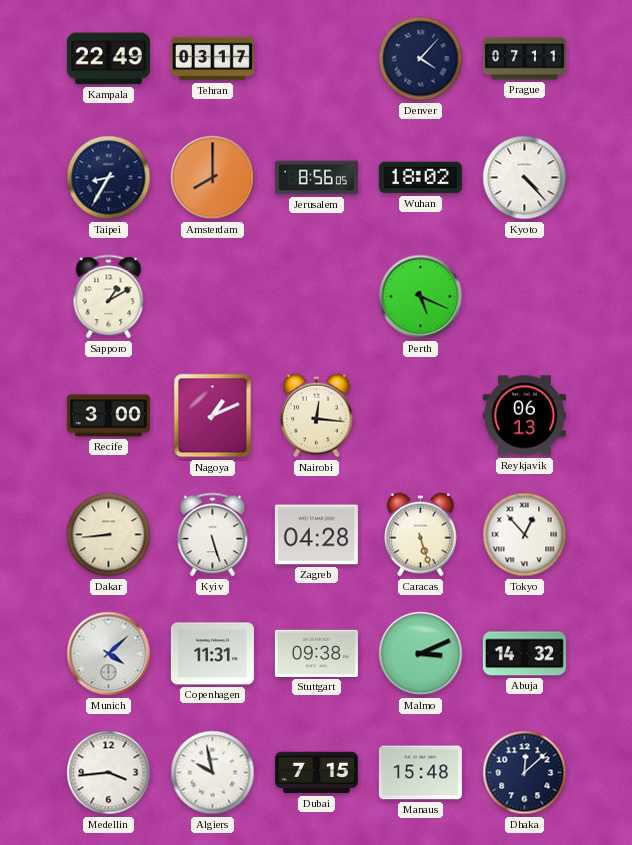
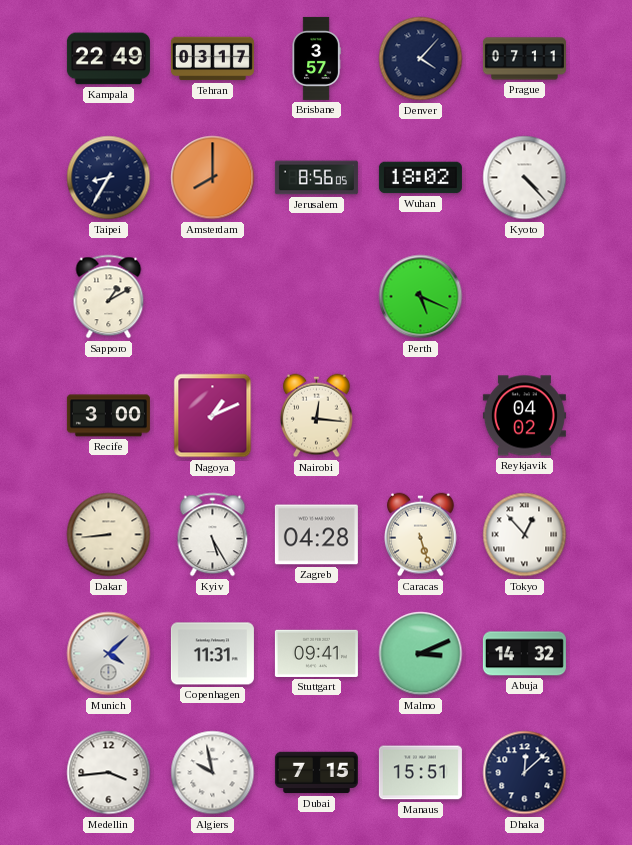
Brisbane: none -> 3:57
Reykjavik: 06:13 -> 04:02
Kyiv: 5:27 -> 5:25
Stuttgart: 09:38 -> 09:41
Manaus: 15:48 -> 15:51
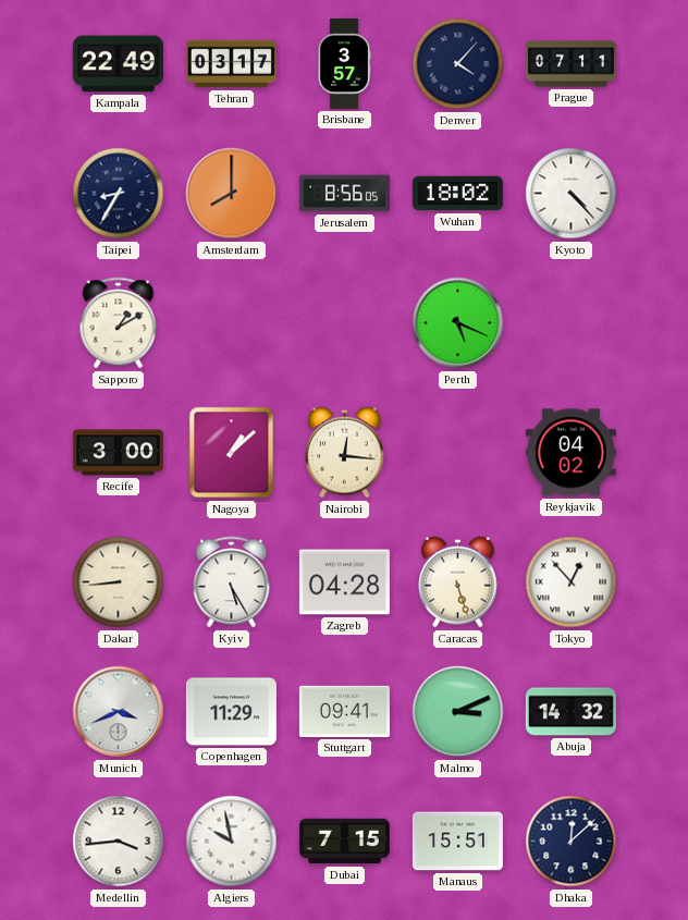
Nagoya: 1:11 -> 1:08
Munich: 4:08 -> 3:41
Copenhagen: 11:31 -> 11:29
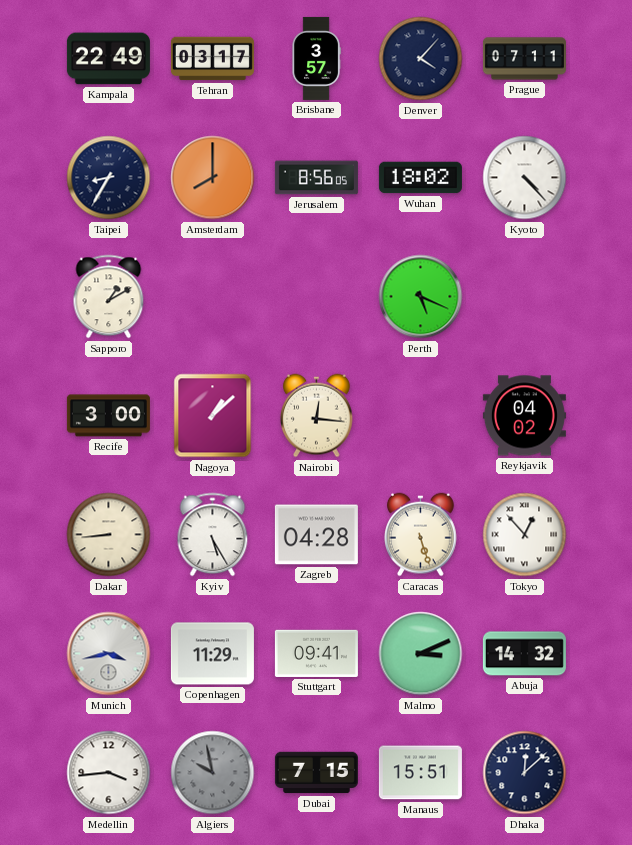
Munich: 3:41 -> 3:43
Algiers dial: white -> grey
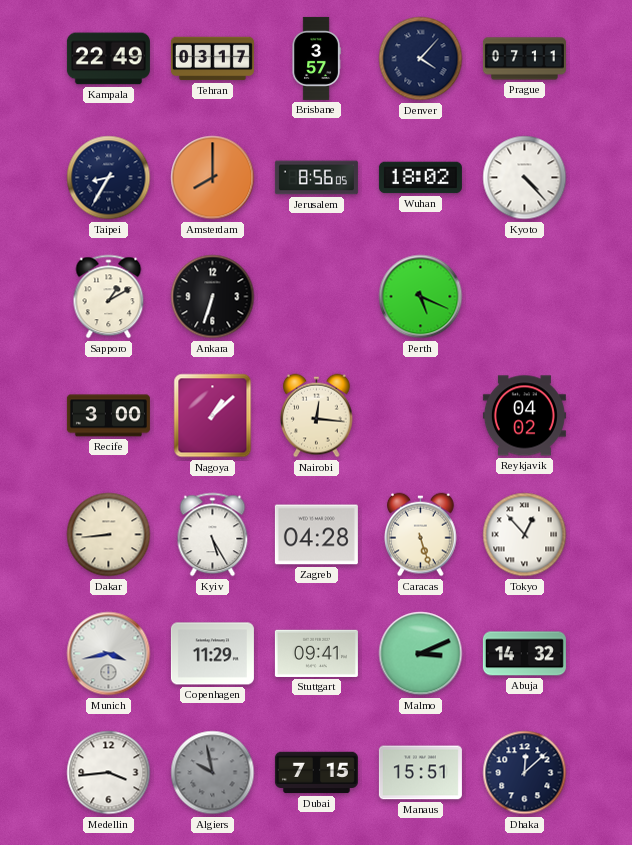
Ankara: none -> 6:33
